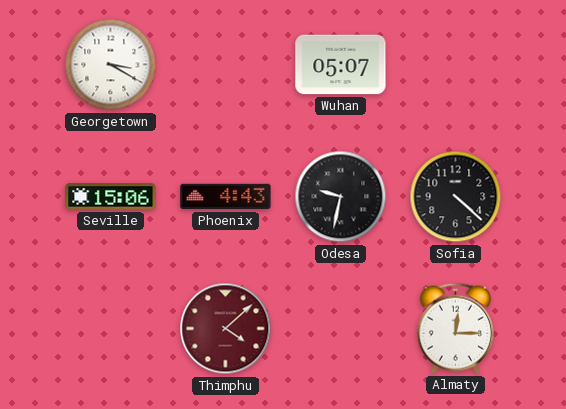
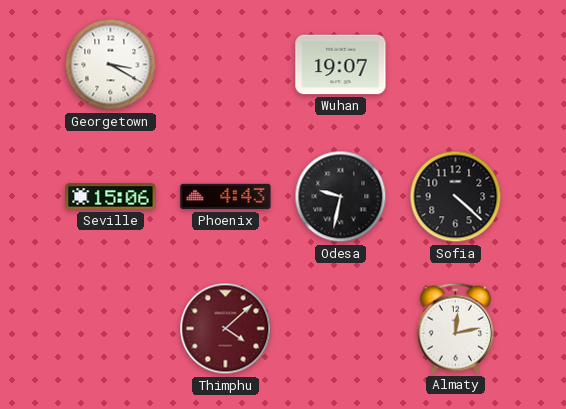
Wuhan: 05:07 -> 19:07
Almaty: 12:15 -> 12:13
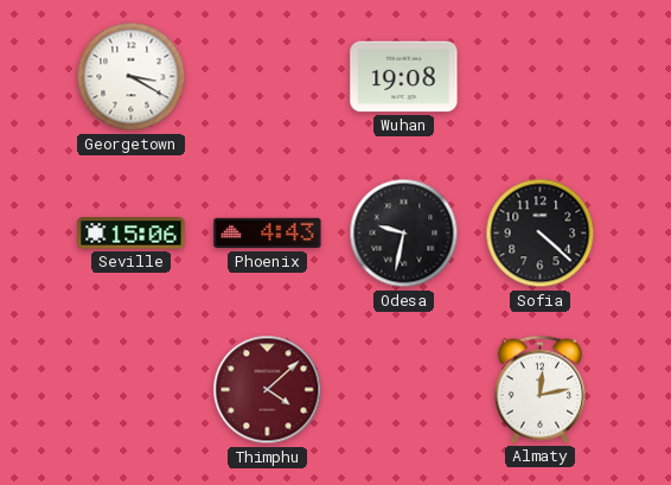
Wuhan: 19:07 -> 19:08
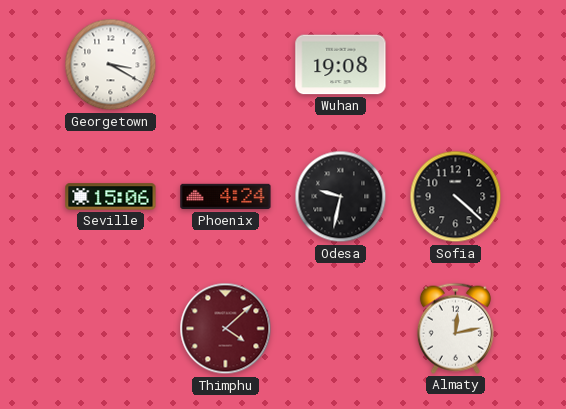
Phoenix: 4:43 -> 4:24
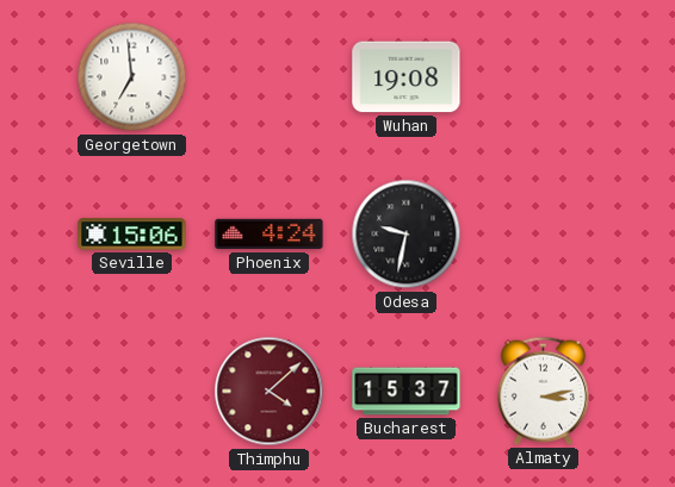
Georgetown: 3:20 -> 6:59
Sofia: 4:22 -> none
Bucharest: none -> 15:37
Almaty: 12:13 -> 3:13
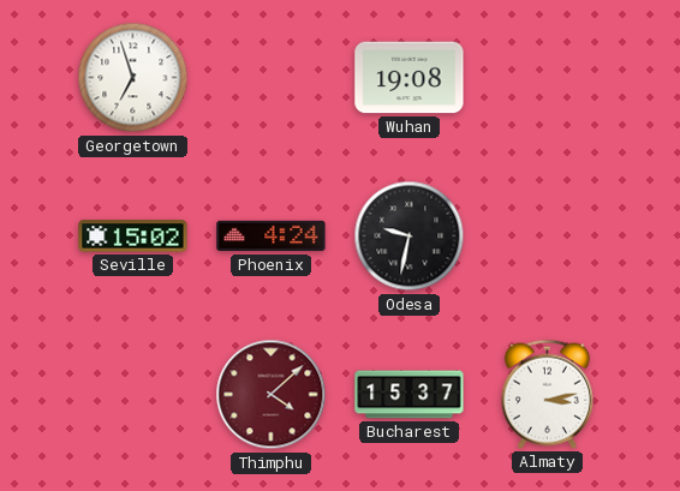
Georgetown: 6:59 -> 6:57
Seville: 15:06 -> 15:02
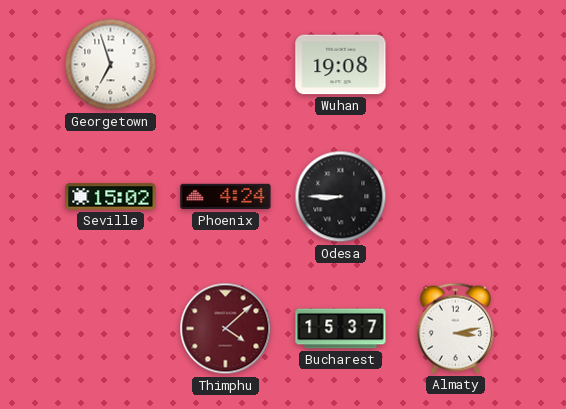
Odesa: 9:32 -> 8:45
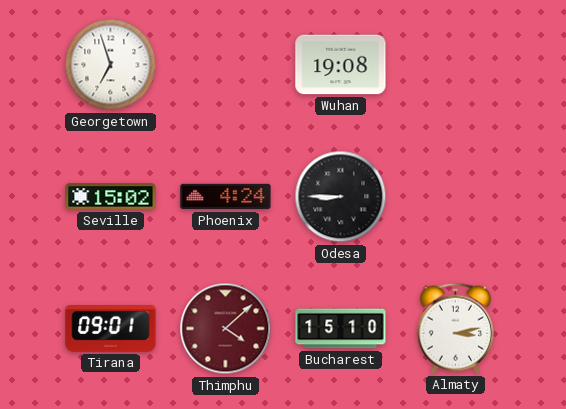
Tirana: none -> 09:01
Bucharest: 15:37 -> 15:10
